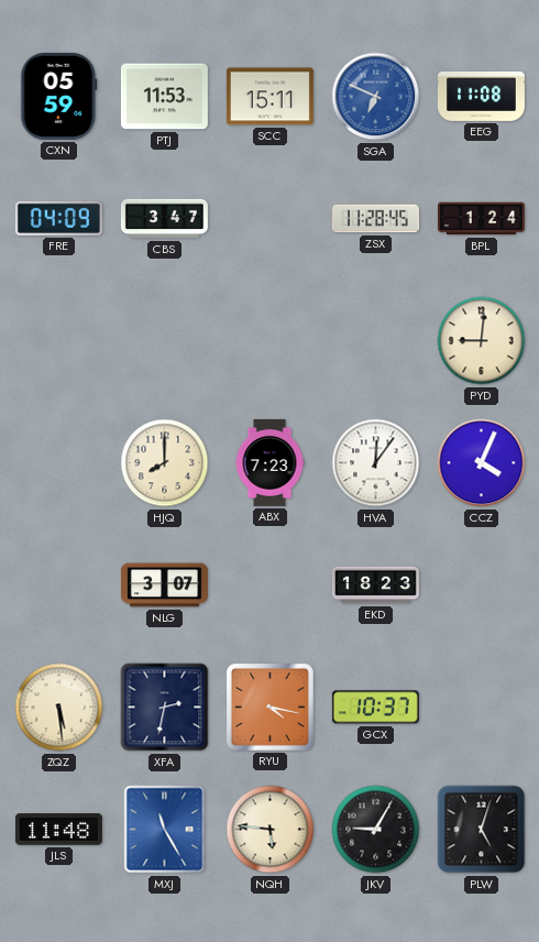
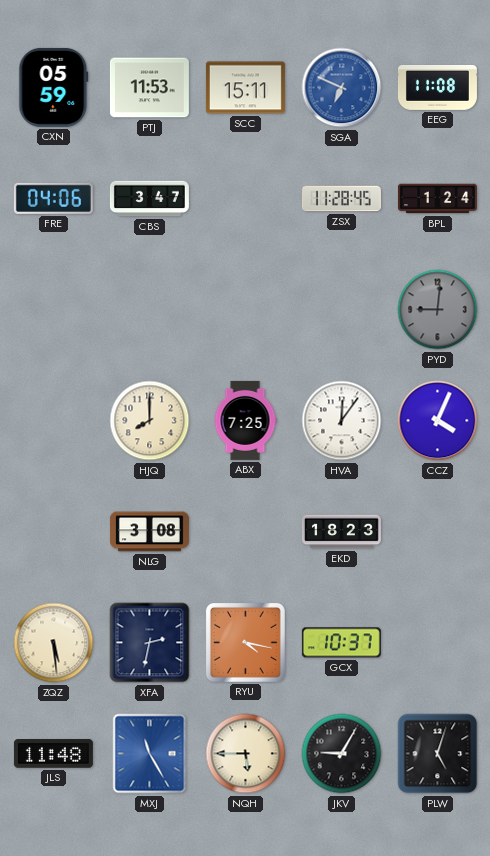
FRE: 04:09 -> 04:06
PYD dial: cream -> grey
ABX: 7:23 -> 7:25
NLG: 3:07 -> 3:08
NQH: 5:46 -> 5:45
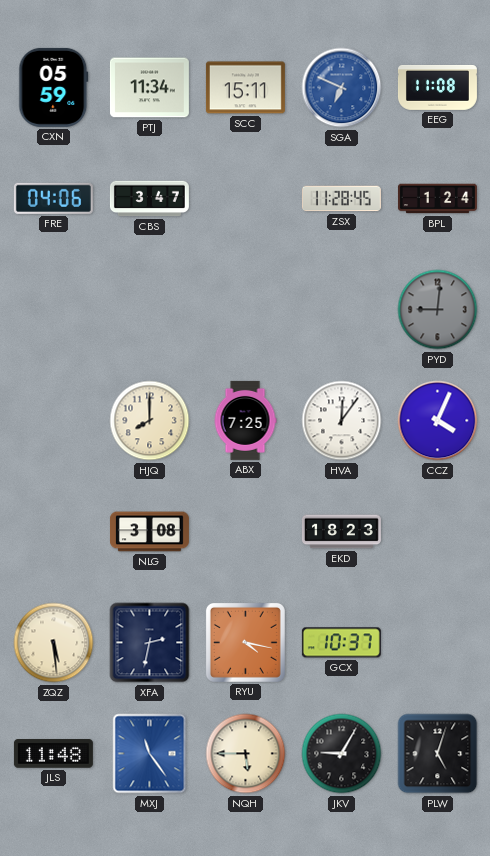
PTJ: 11:53 -> 11:34
MXJ: 11:25 -> 11:24
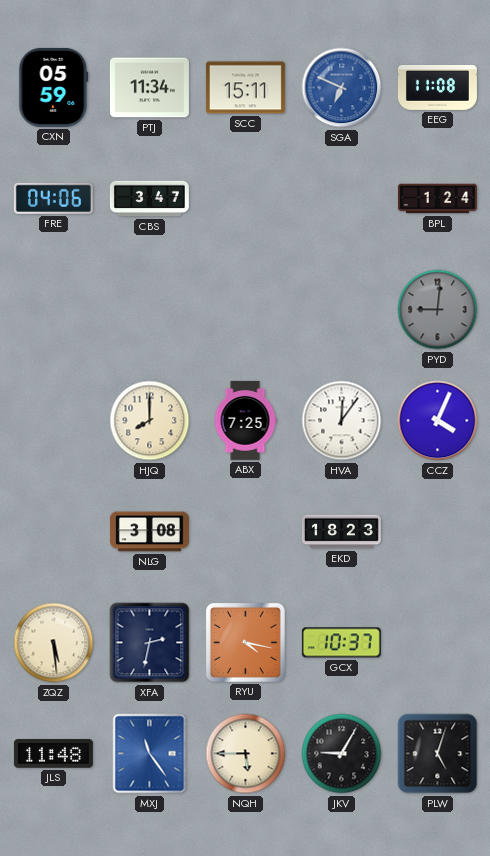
ZSX: 11:28 -> none
